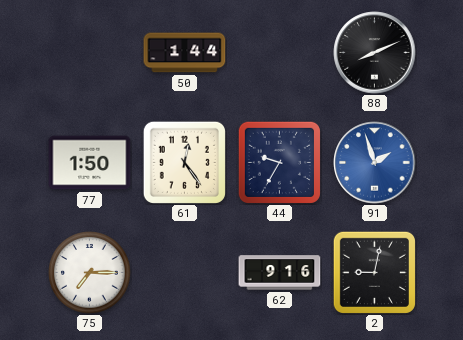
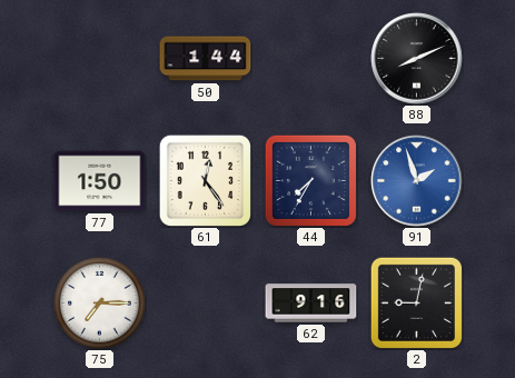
44: 9:35 -> 7:35
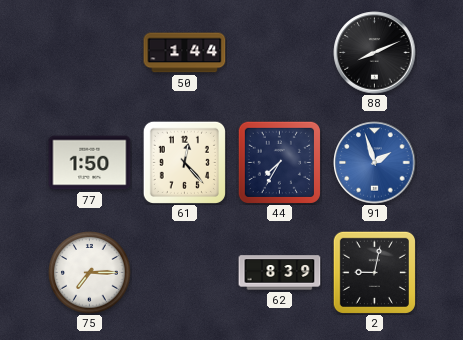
61: 12:24 -> 12:23
62: 9:16 -> 8:39
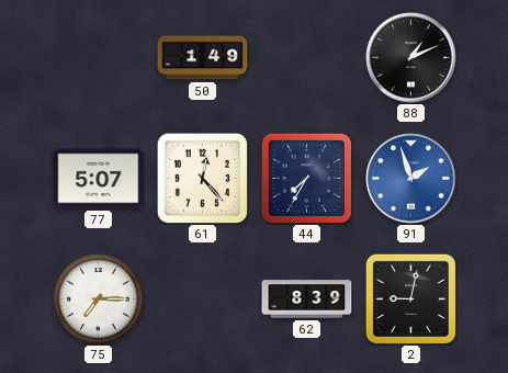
50: 1:44 -> 1:49
88: 8:11 -> 1:11
77: 1:50 -> 5:07
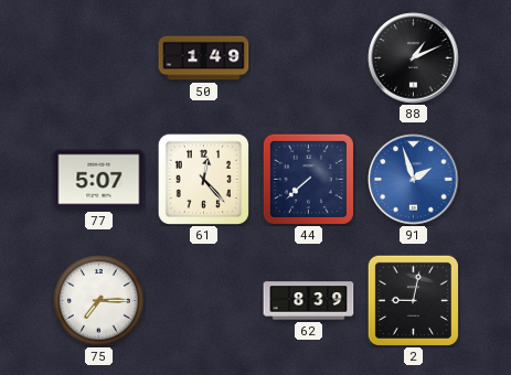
44: 7:35 -> 7:38
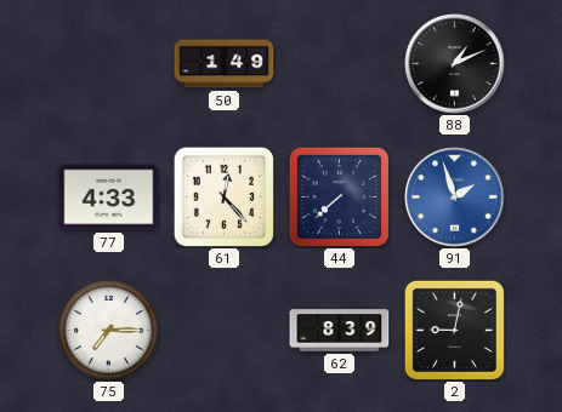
77: 5:07 -> 4:33
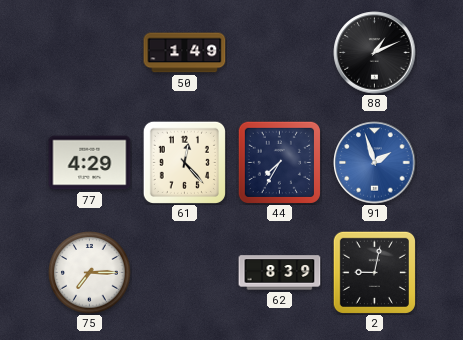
77: 4:33 -> 4:29
44: 7:38 -> 7:35
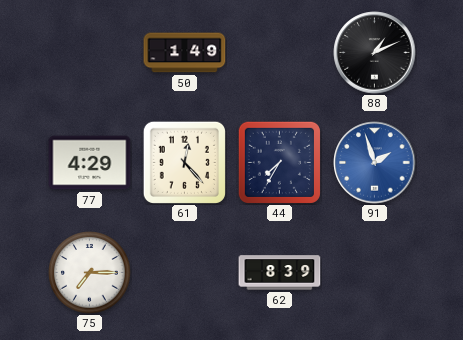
2: 9:02 -> none
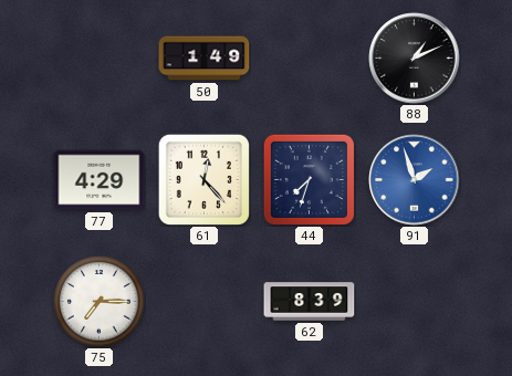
44: 7:35 -> 7:33
